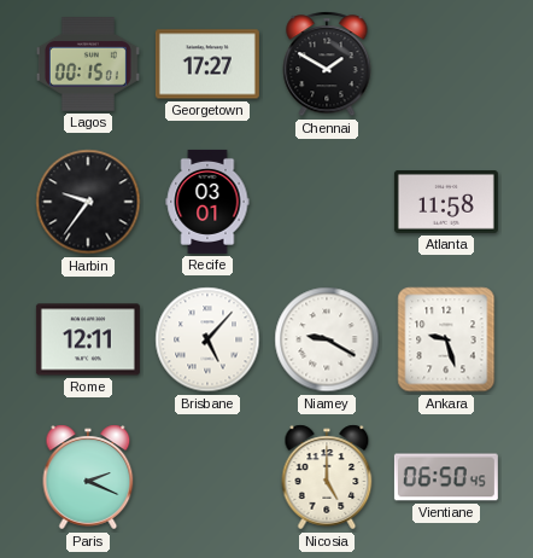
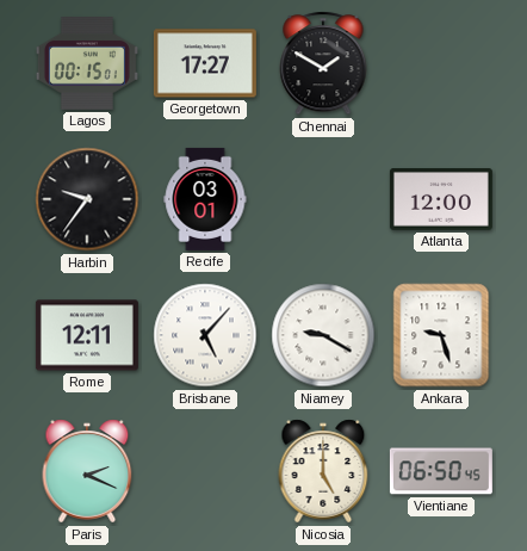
Atlanta: 11:58 -> 12:00
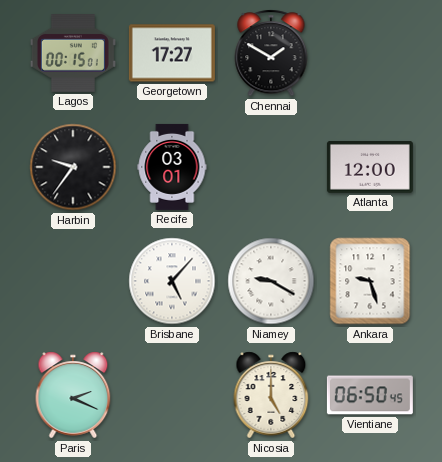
Rome: 12:11 -> none
